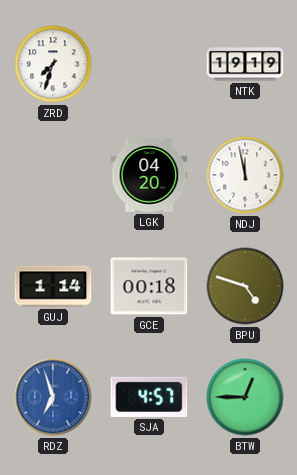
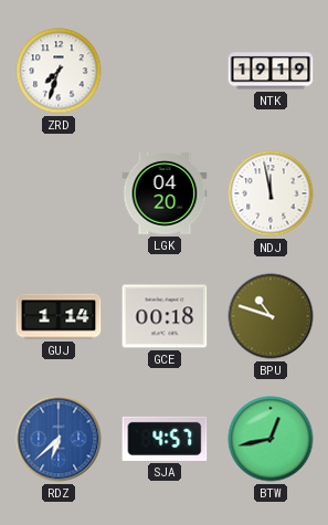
BPU: 4:48 -> 10:48
RDZ: 6:57 -> 6:38
BTW: 12:45 -> 12:43
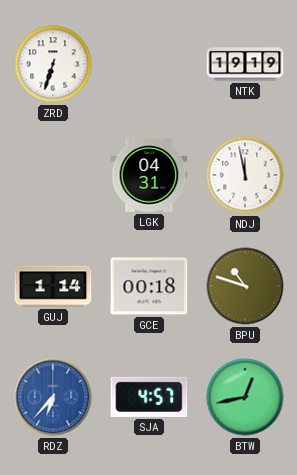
ZRD: 7:33 -> 6:33
LGK: 04:20 -> 04:31
RDZ: 6:38 -> 6:37
